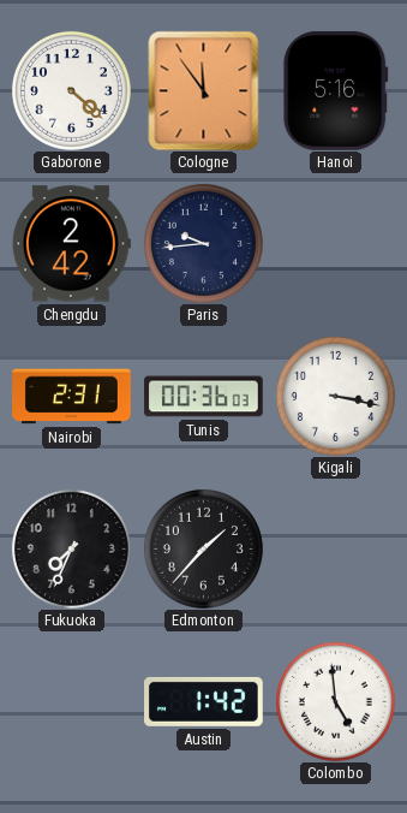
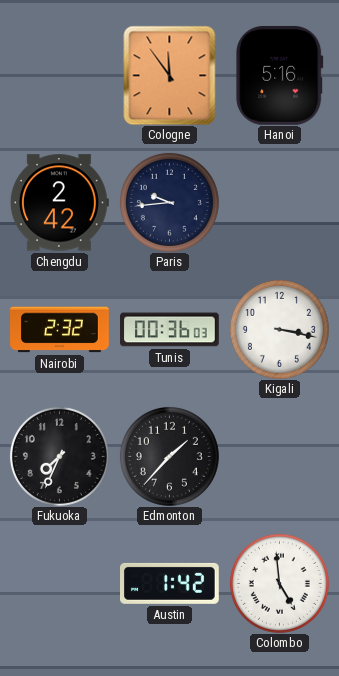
Gaborone: 4:22 -> none
Nairobi: 2:31 -> 2:32
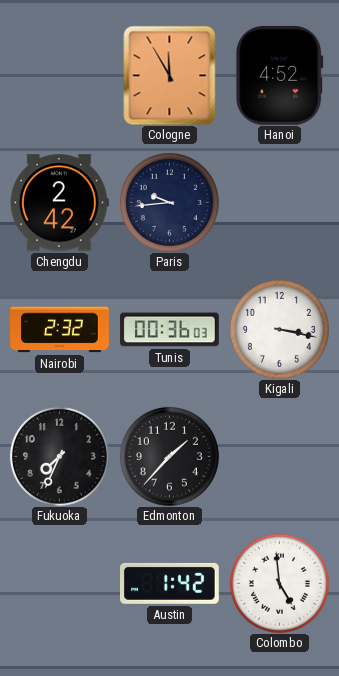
Cologne: 11:54 -> 11:55
Hanoi: 5:16 -> 4:52
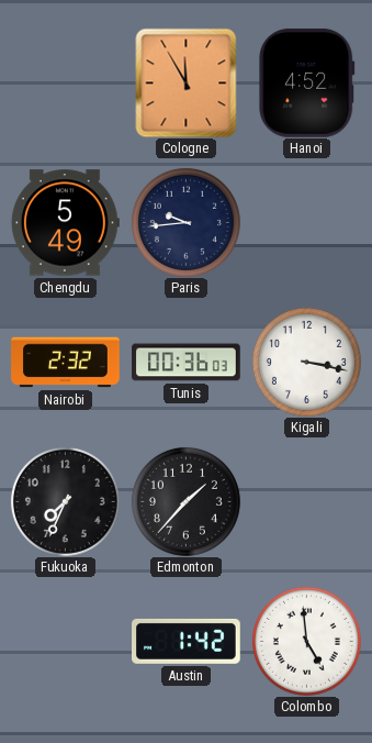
Chengdu: 2:42 -> 5:49
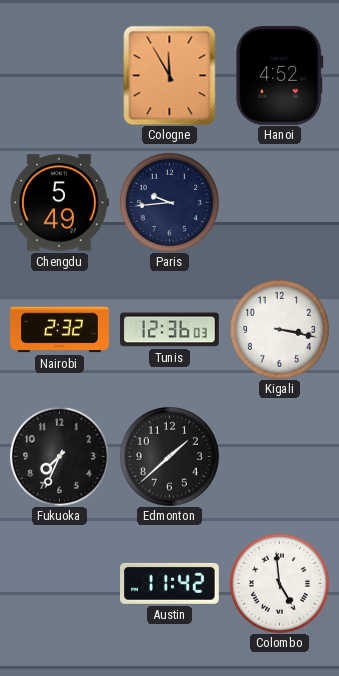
Tunis: 00:36 -> 12:36
Edmonton: 1:37 -> 1:38
Austin: 1:42 -> 11:42
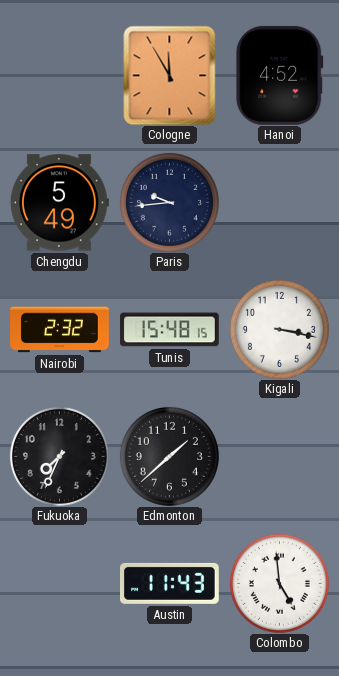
Tunis: 12:36 -> 15:48
Austin: 11:42 -> 11:43
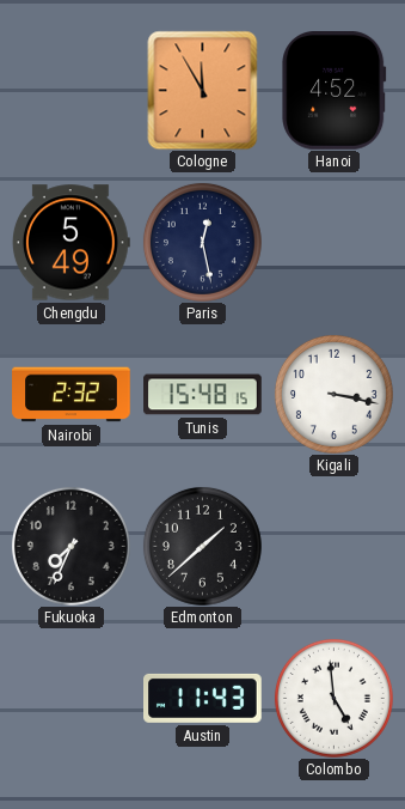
Paris: 9:44 -> 12:28
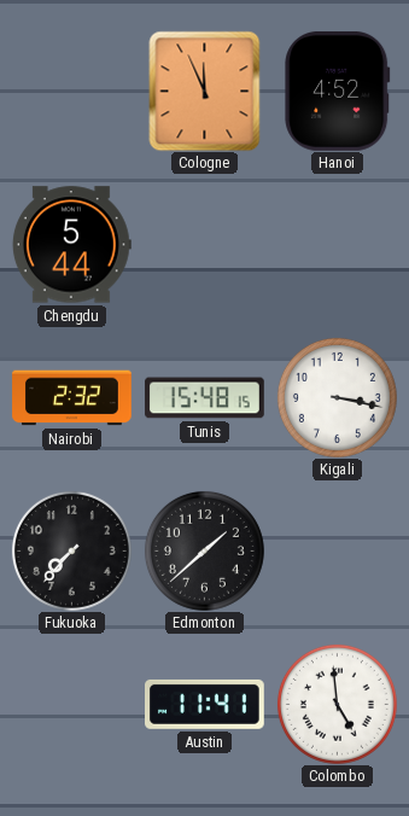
Cologne: 11:55 -> 11:56
Chengdu: 5:49 -> 5:44
Paris: 12:28 -> none
Fukuoka: 7:34 -> 7:37
Austin: 11:43 -> 11:41
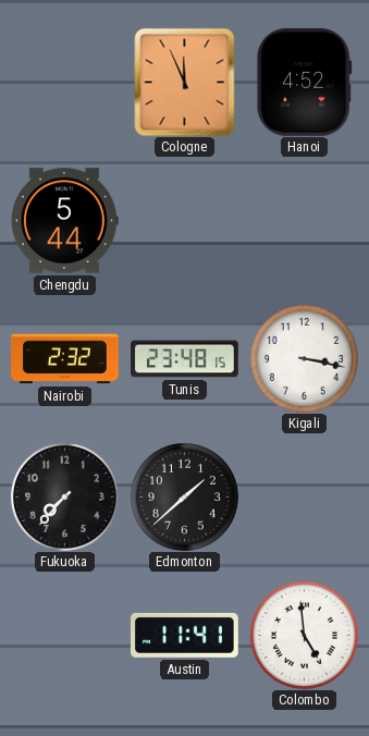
Tunis: 15:48 -> 23:48
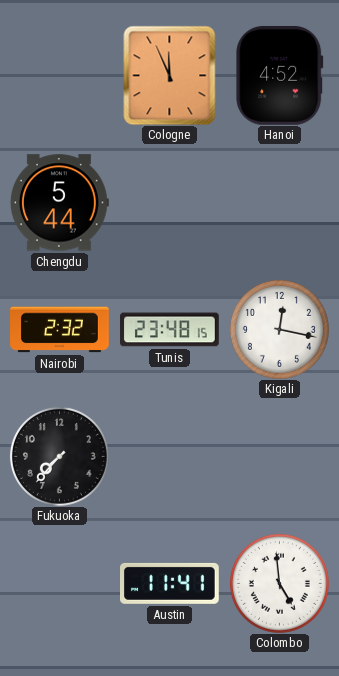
Kigali: 3:17 -> 12:17
Edmonton: 1:38 -> none
